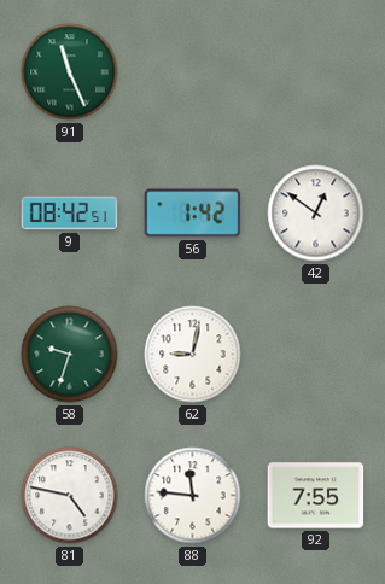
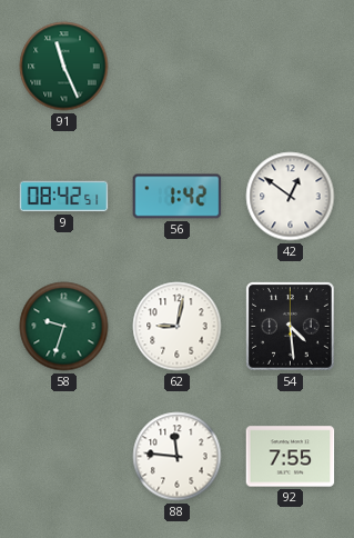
54: none -> 4:29
81: 4:47 -> none
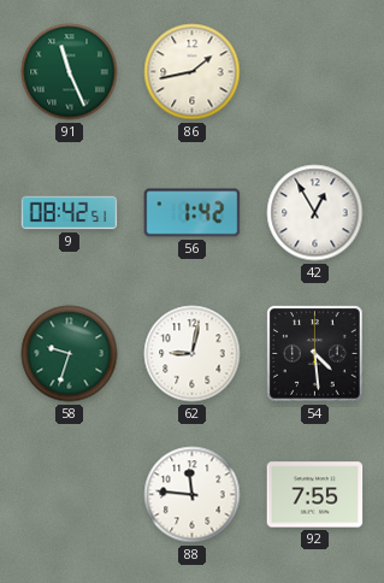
86: none -> 1:43
42: 12:51 -> 12:55
